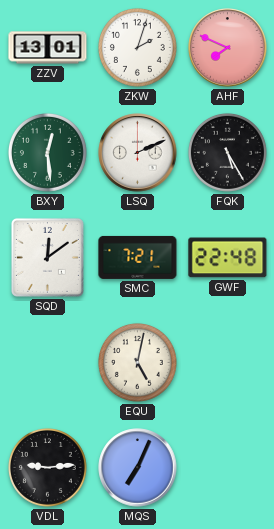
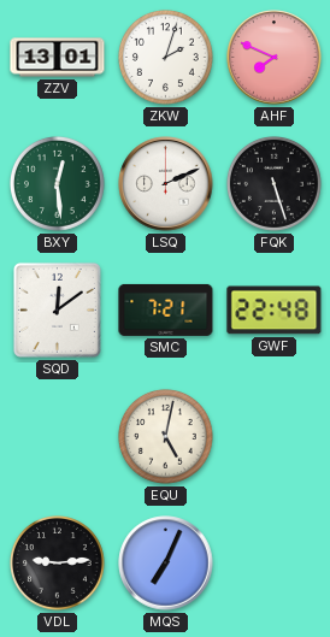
FQK: 5:25 -> 5:27
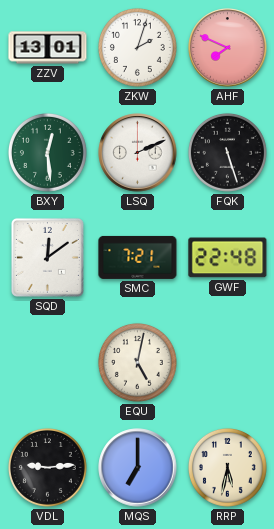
MQS: 7:04 -> 7:00
RRP: none -> 5:32
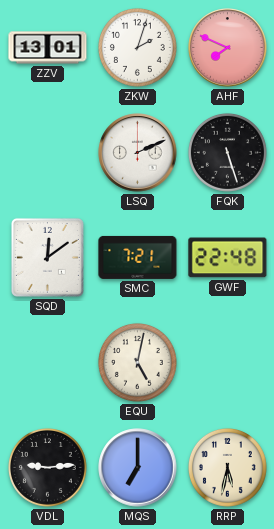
BXY: 12:29 -> none
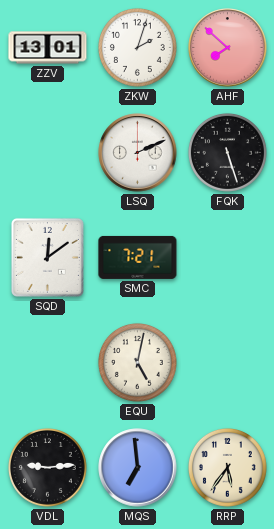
AHF: 7:49 -> 7:52
GWF: 22:48 -> none
MQS: 7:00 -> 6:59
RRP: 5:32 -> 5:36
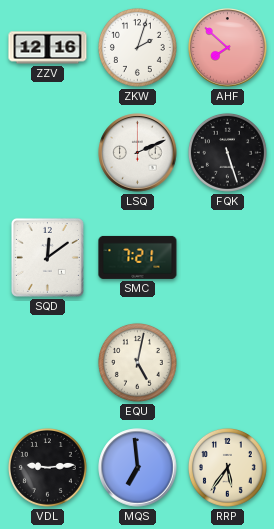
ZZV: 13:01 -> 12:16
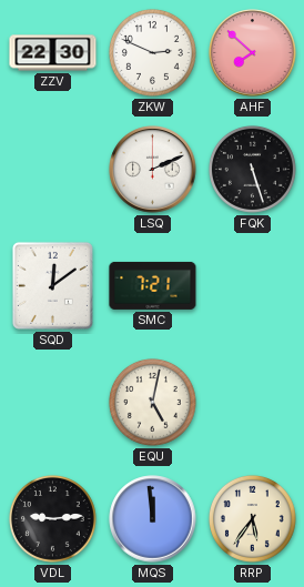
ZZV: 12:16 -> 22:30
ZKW: 2:03 -> 2:49
MQS: 6:59 -> 11:59
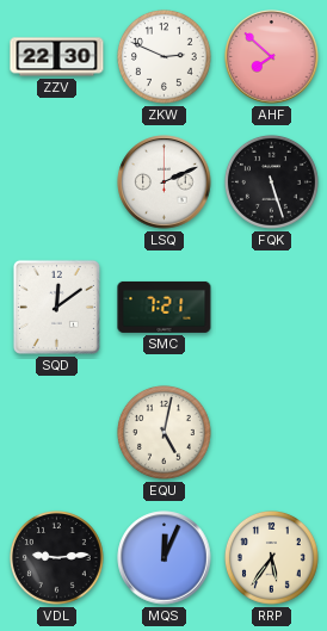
MQS: 11:59 -> 12:04
